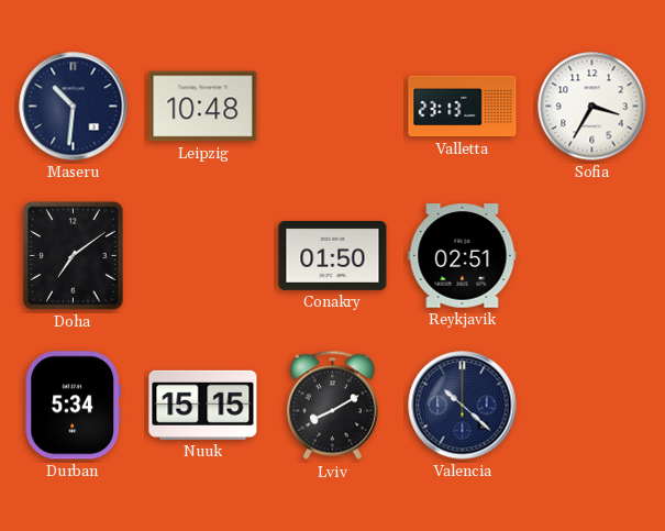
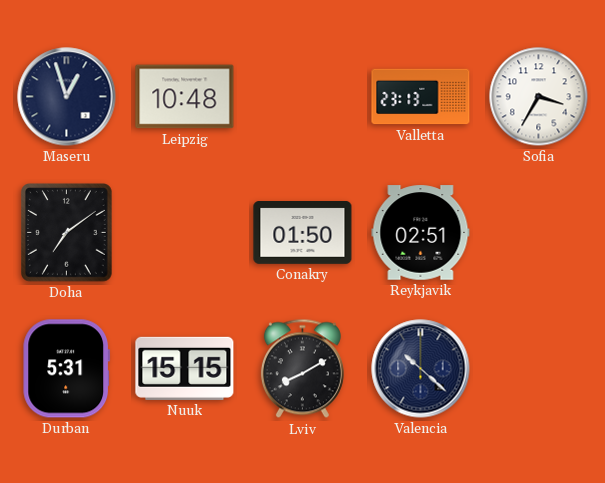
Maseru: 10:31 -> 12:57
Durban: 5:34 -> 5:31
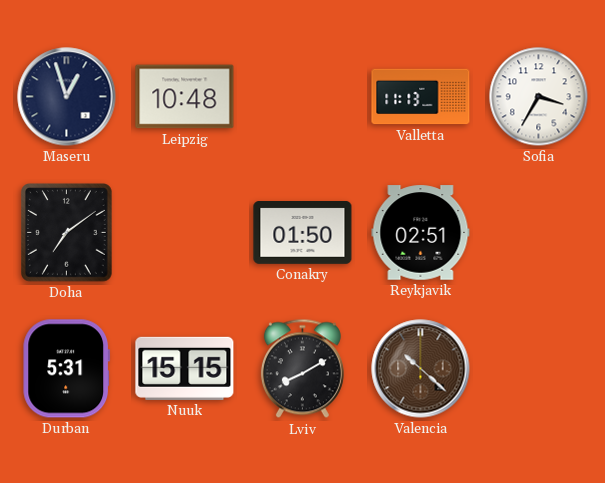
Valletta: 23:13 -> 11:13
Valencia dial: navy -> brown
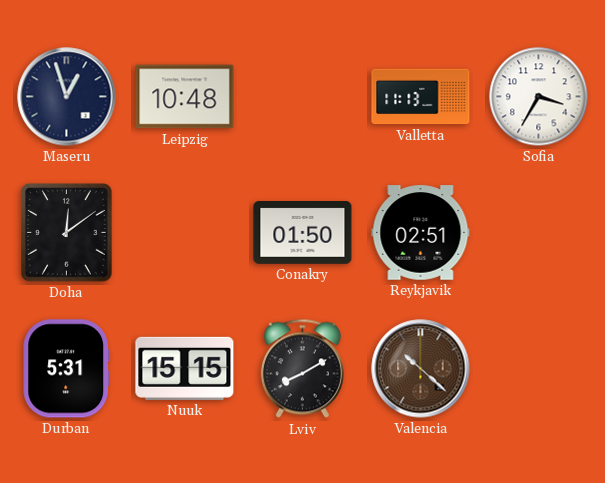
Doha: 7:09 -> 12:09
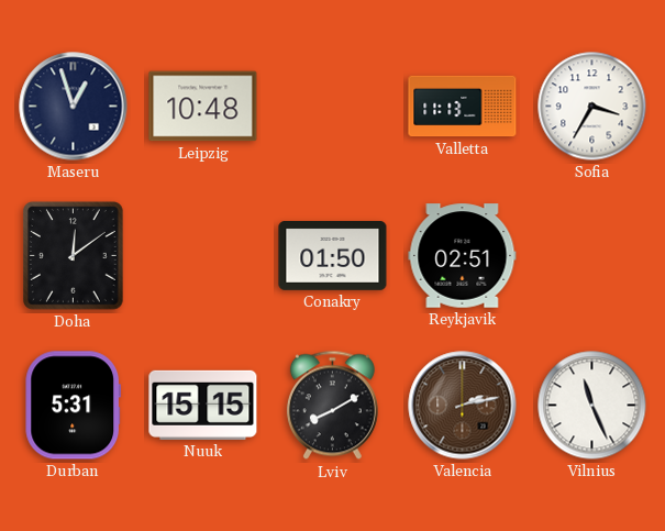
Valencia: 10:22 -> 2:13
Vilnius: none -> 11:26
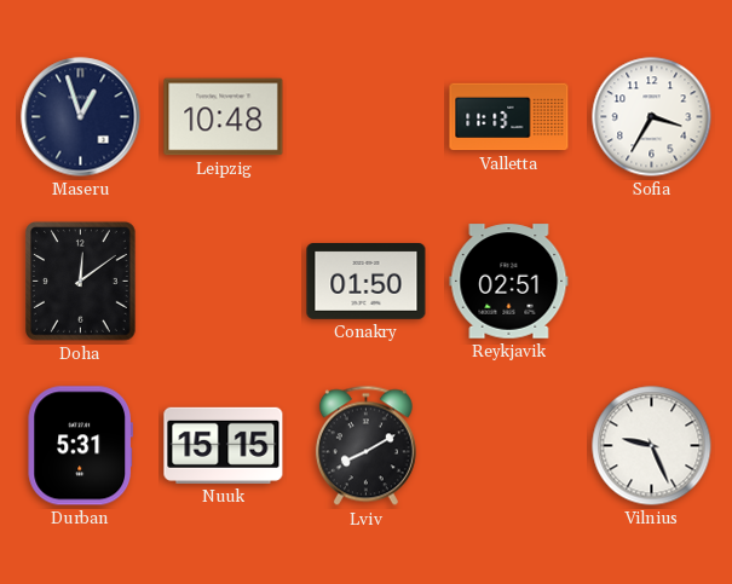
Valencia: 2:13 -> none
Vilnius: 11:26 -> 9:26
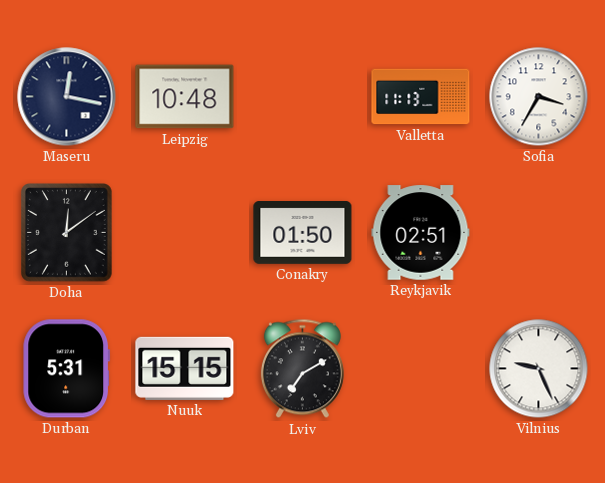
Maseru: 12:57 -> 12:17
Lviv: 8:10 -> 7:10
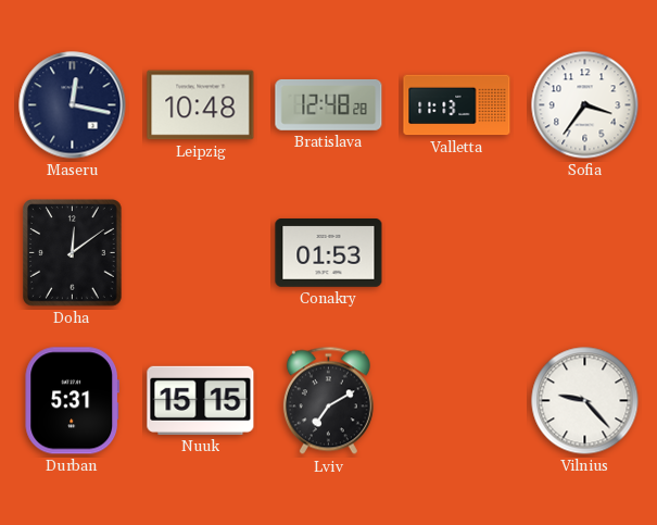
Bratislava: none -> 12:48
Sofia: 3:35 -> 3:36
Conakry: 01:50 -> 01:53
Reykjavik: 02:51 -> none
Vilnius: 9:26 -> 9:23
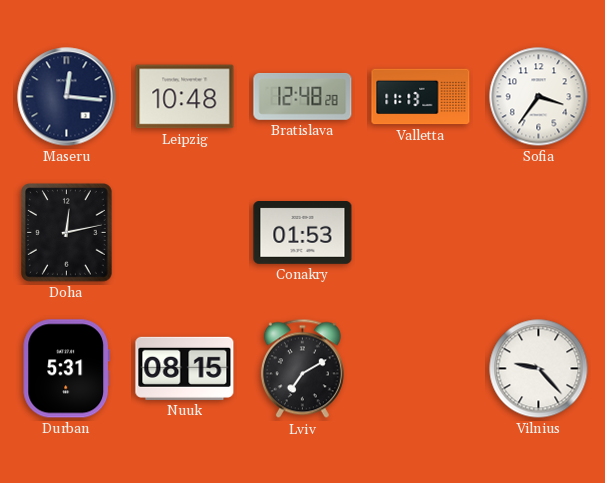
Maseru: 12:17 -> 12:16
Doha: 12:09 -> 12:13
Nuuk: 15:15 -> 08:15
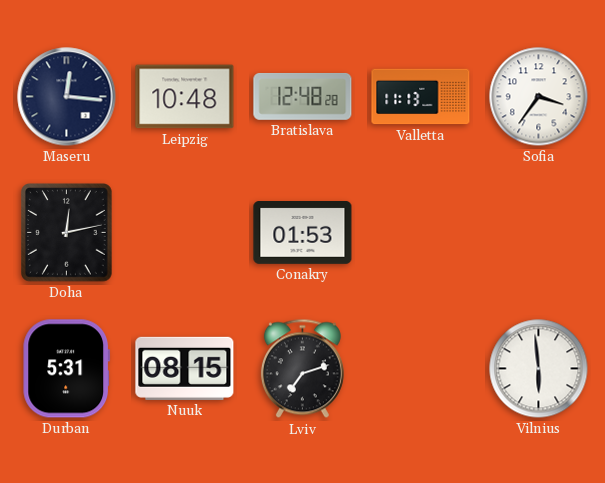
Lviv: 7:10 -> 7:12
Vilnius: 9:23 -> 5:59
